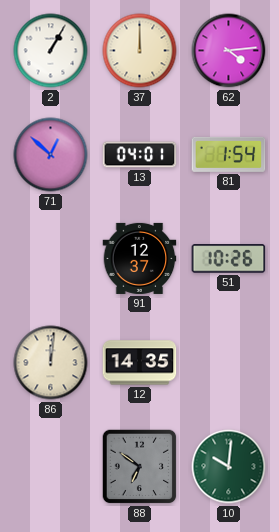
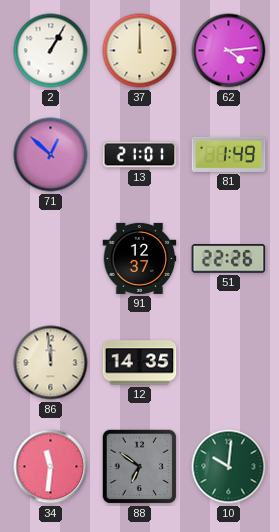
13: 04:01 -> 21:01
81: 1:54 -> 1:49
51: 10:26 -> 22:26
86: 12:01 -> 11:59
34: none -> 11:31
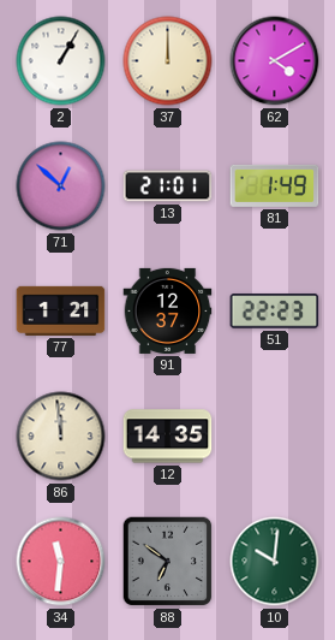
62: 4:14 -> 4:10
77: none -> 1:21
51: 22:26 -> 22:23
